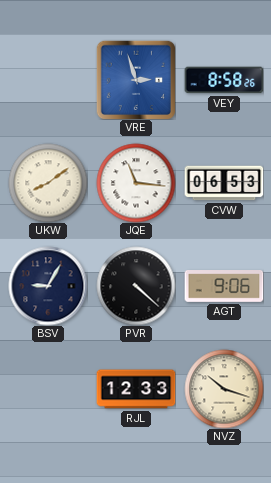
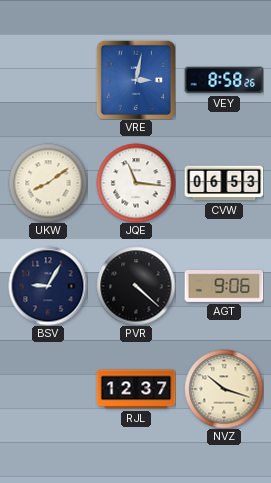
VRE: 2:57 -> 3:02
RJL: 12:33 -> 12:37
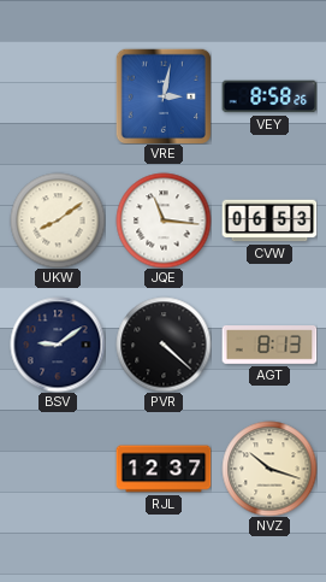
BSV: 9:05 -> 9:09
AGT: 9:06 -> 8:13
